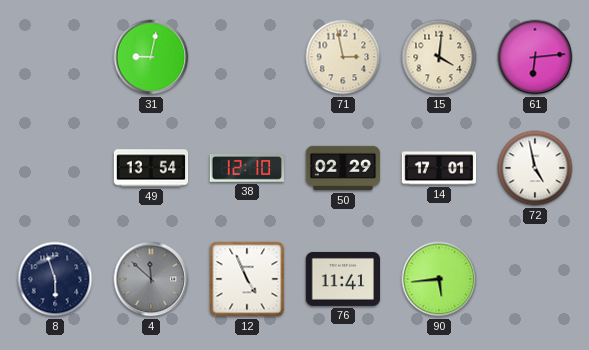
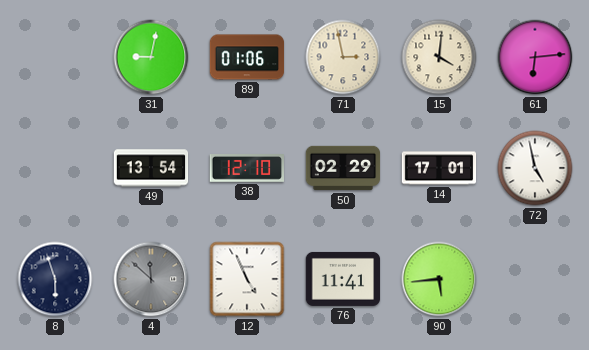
89: none -> 01:06
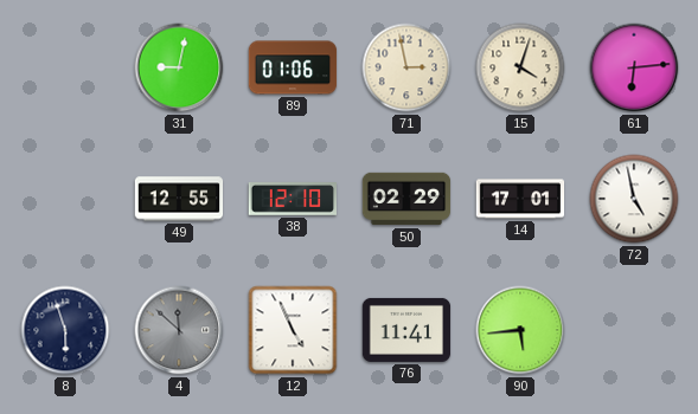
15: 4:01 -> 4:03
49: 13:54 -> 12:55
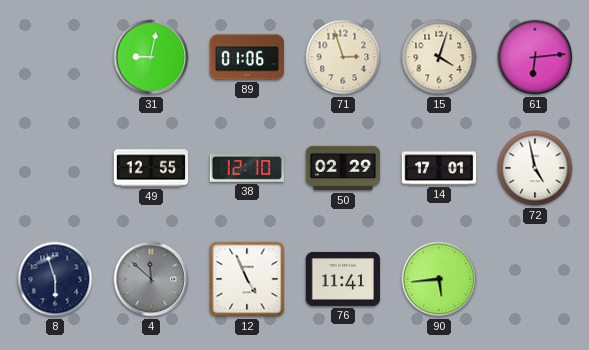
71: 2:58 -> 2:57
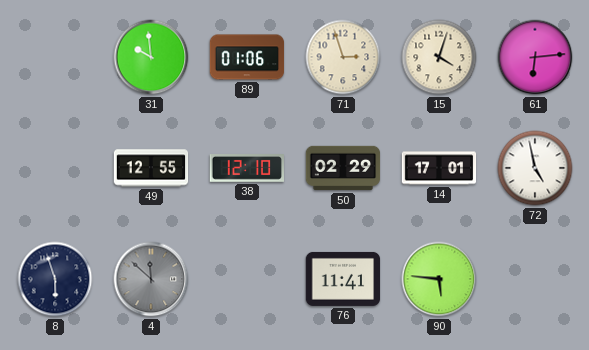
31: 9:02 -> 9:59
12: 4:56 -> none
90: 5:44 -> 5:46
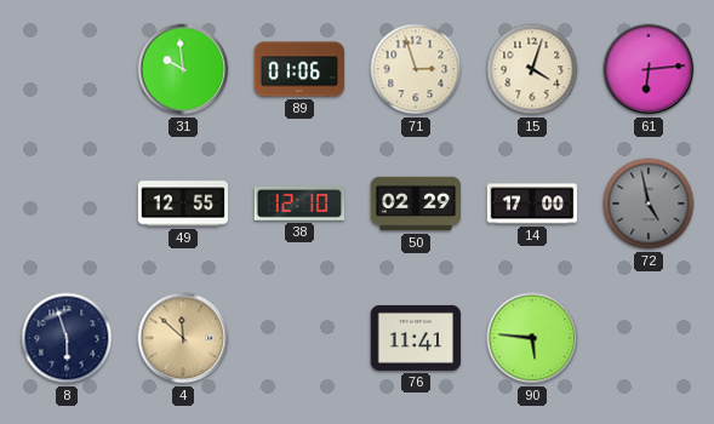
14: 17:01 -> 17:00
72 dial: white -> grey
4 dial: grey -> champagne
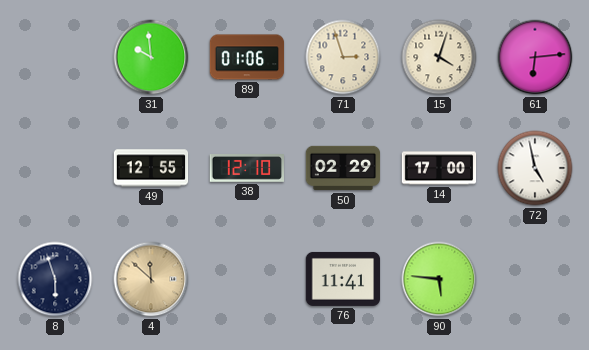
72 dial: grey -> white
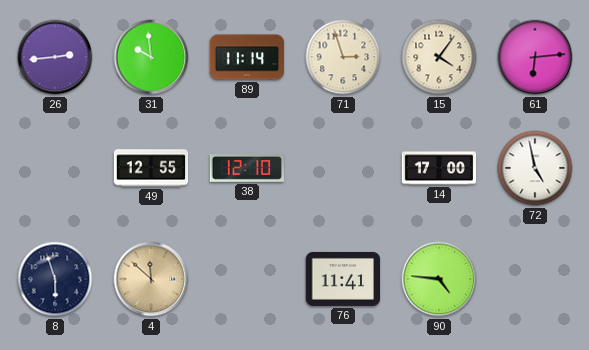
26: none -> 2:44
89: 01:06 -> 11:14
15: 4:03 -> 4:06
50: 02:29 -> none
90: 5:46 -> 4:46
